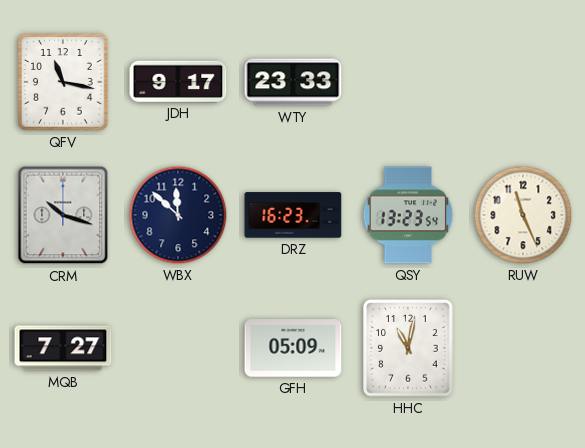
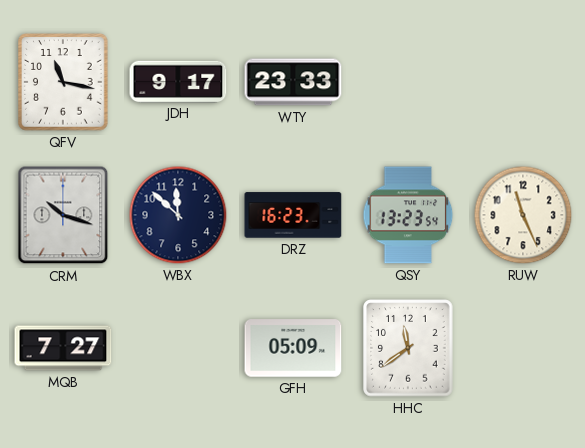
HHC: 11:02 -> 11:39
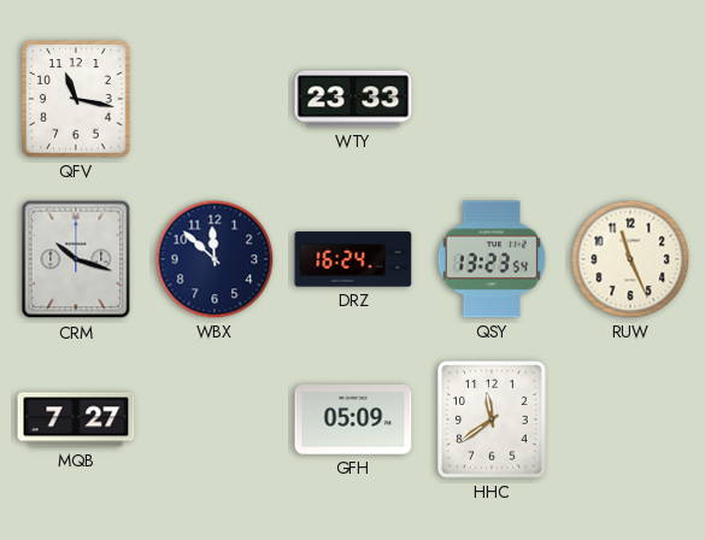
JDH: 9:17 -> none
DRZ: 16:23 -> 16:24
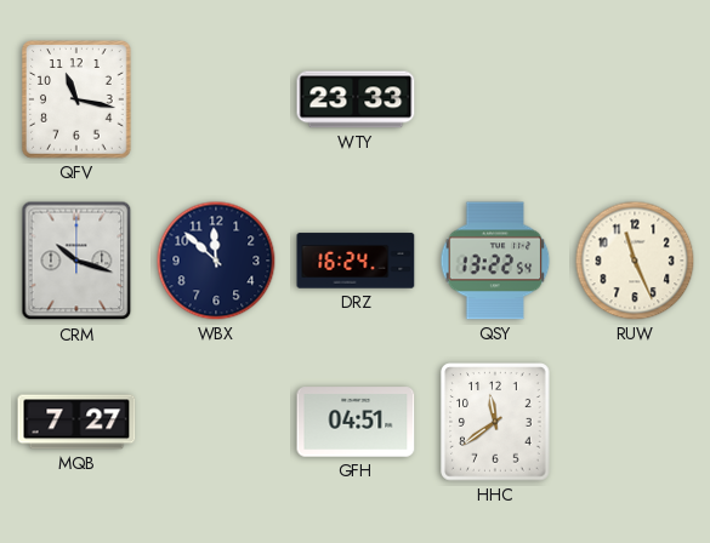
QSY: 13:23 -> 13:22
GFH: 05:09 -> 04:51
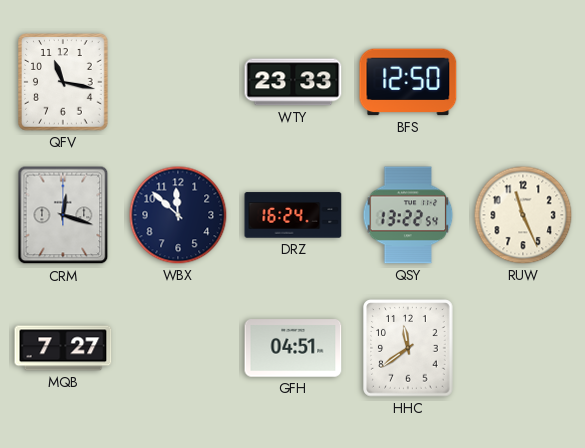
BFS: none -> 12:50
CRM: 10:18 -> 12:18
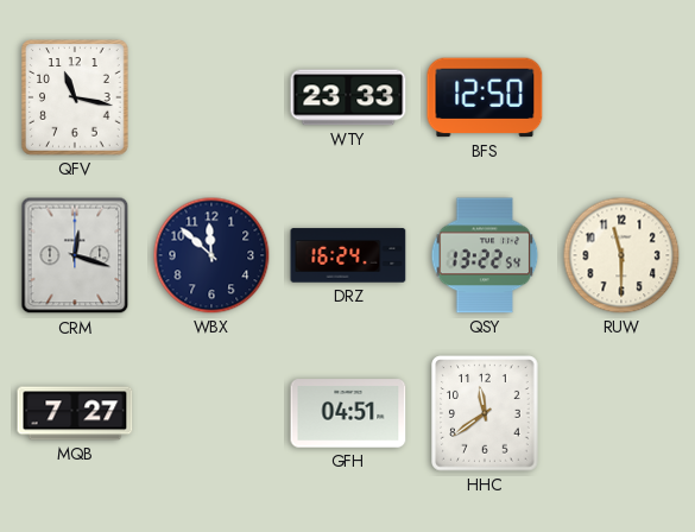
RUW: 11:26 -> 11:30
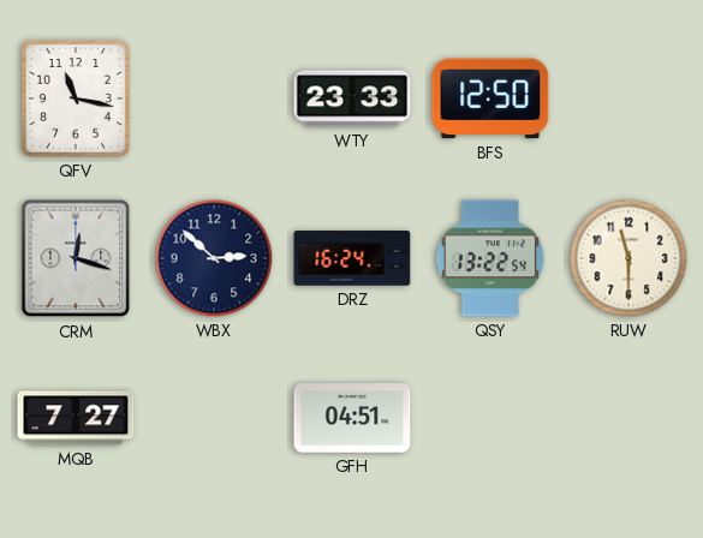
WBX: 11:52 -> 2:52
HHC: 11:39 -> none
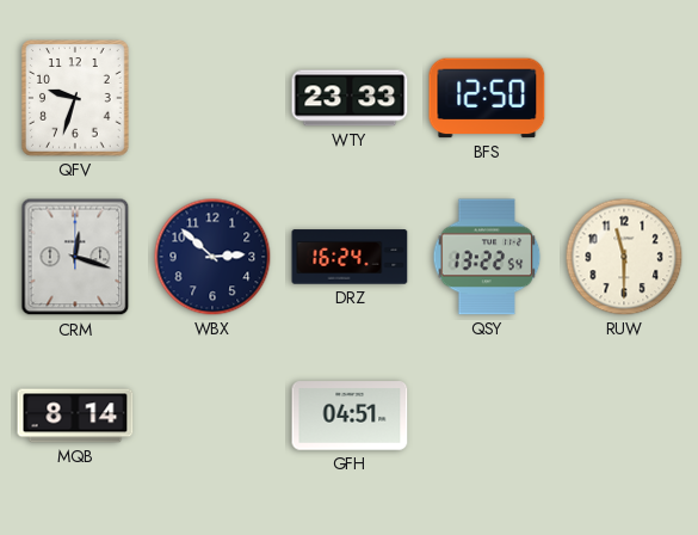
QFV: 11:17 -> 9:33
MQB: 7:27 -> 8:14
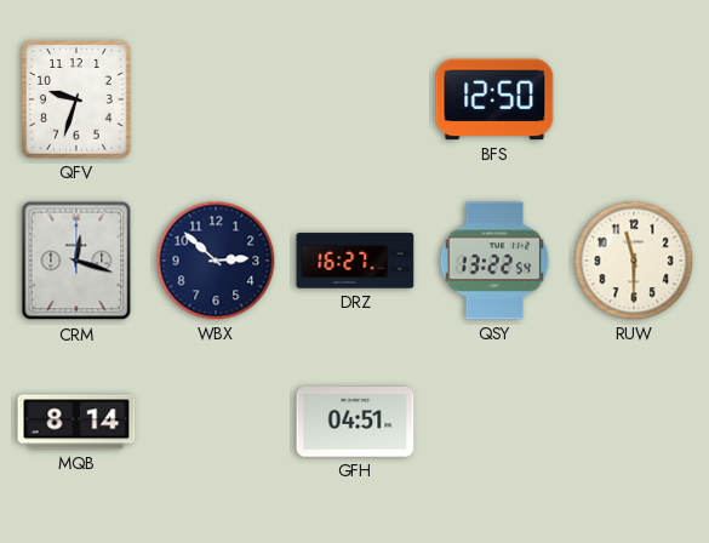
WTY: 23:33 -> none
DRZ: 16:24 -> 16:27
